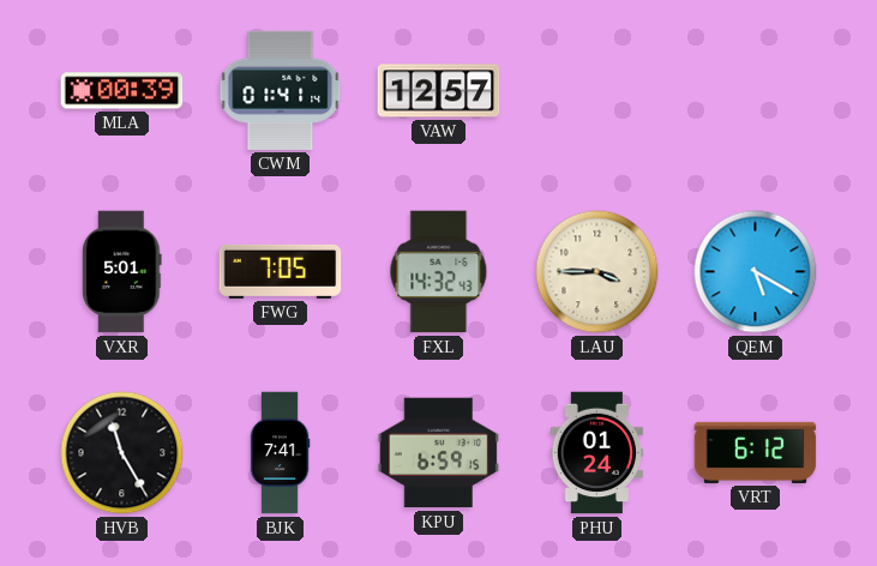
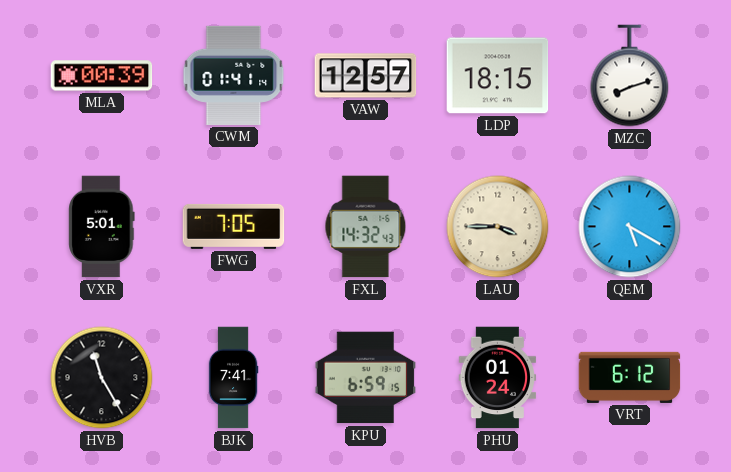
LDP: none -> 18:15
MZC: none -> 8:12
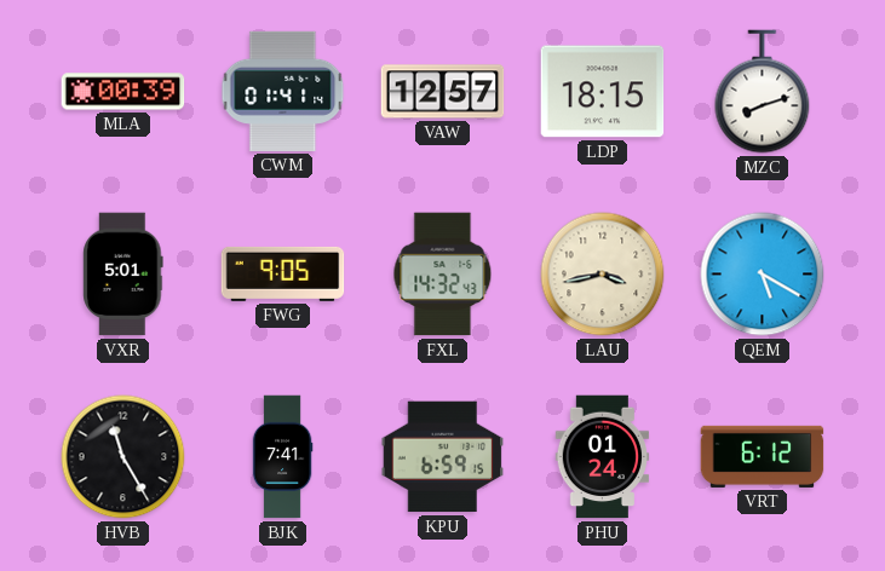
FWG: 7:05 -> 9:05
LAU: 3:45 -> 3:43
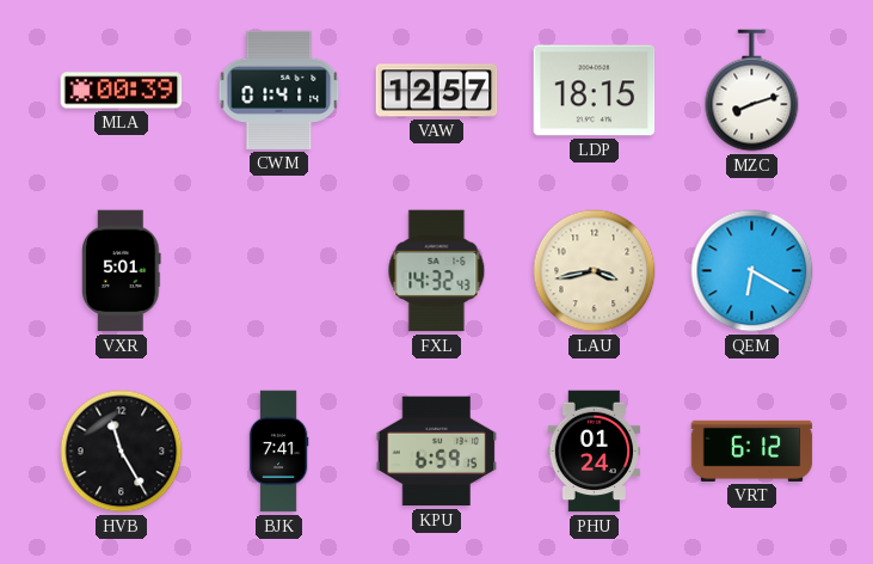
FWG: 9:05 -> none
QEM: 5:20 -> 6:20
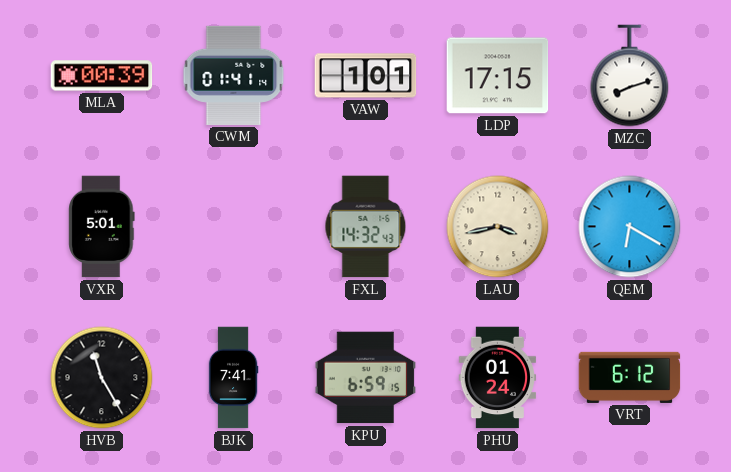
VAW: 12:57 -> 1:01
LDP: 18:15 -> 17:15
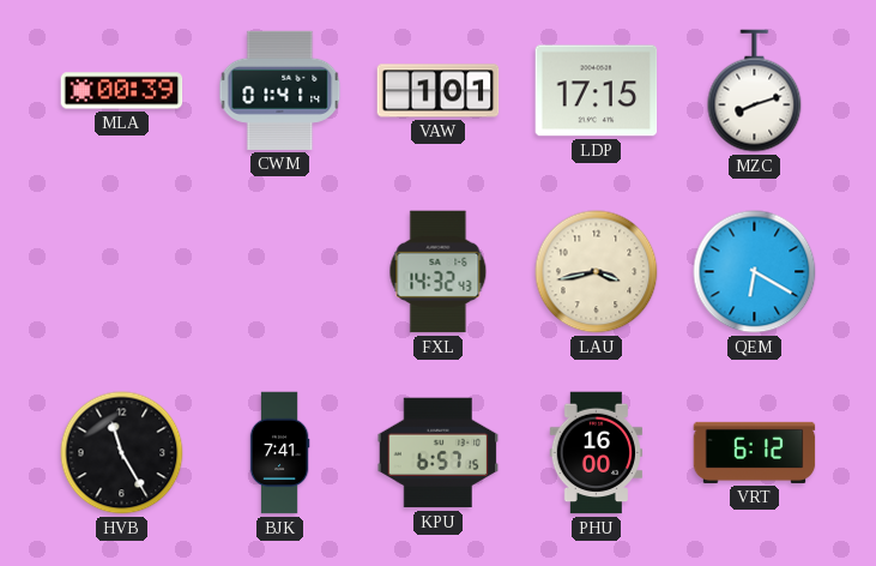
VXR: 5:01 -> none
KPU: 6:59 -> 6:57
PHU: 01:24 -> 16:00
